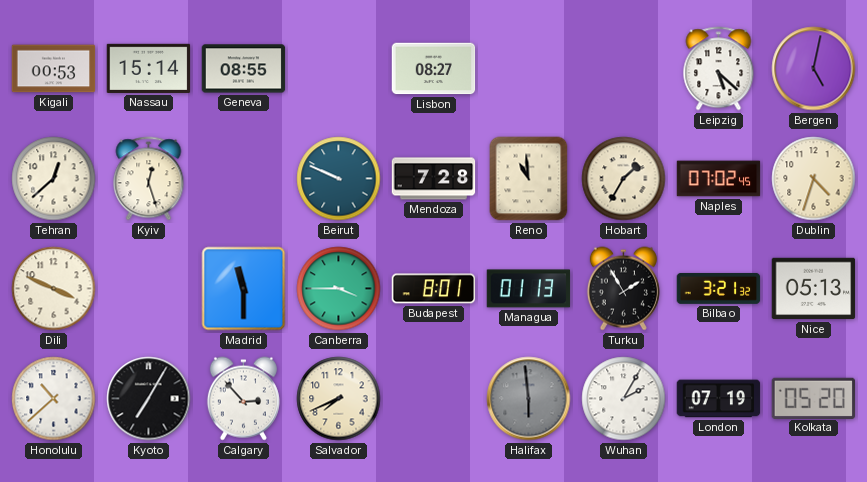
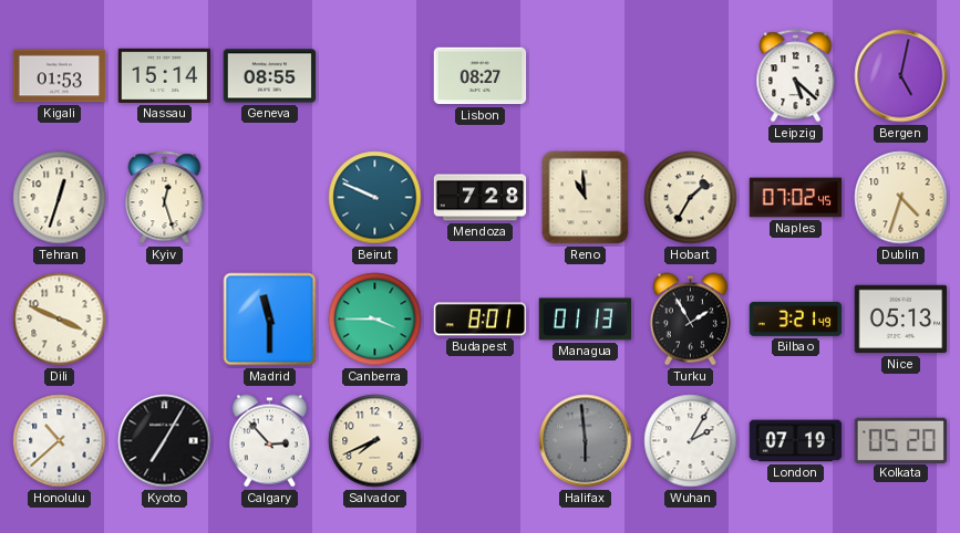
Kigali: 00:53 -> 01:53
Tehran: 12:38 -> 12:33
Bilbao: 3:21:32 -> 3:21:49
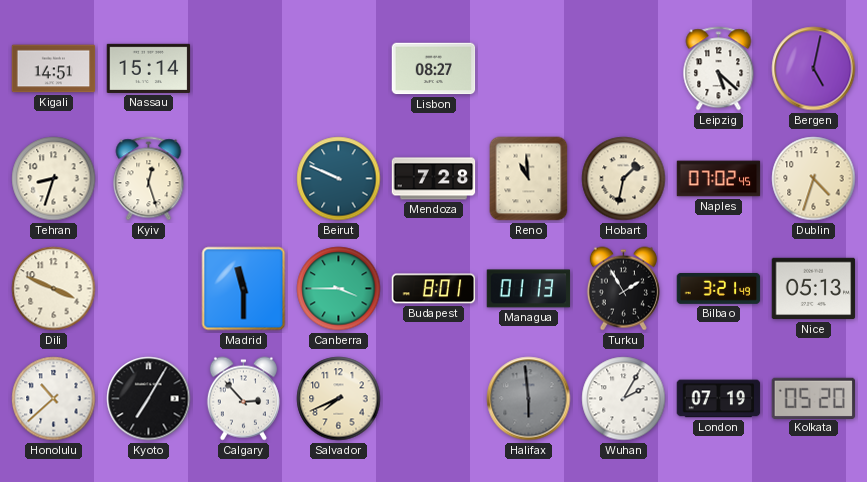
Kigali: 01:53 -> 14:51
Geneva: 08:55 -> none
Tehran: 12:33 -> 8:33
Hobart: 1:35 -> 1:32
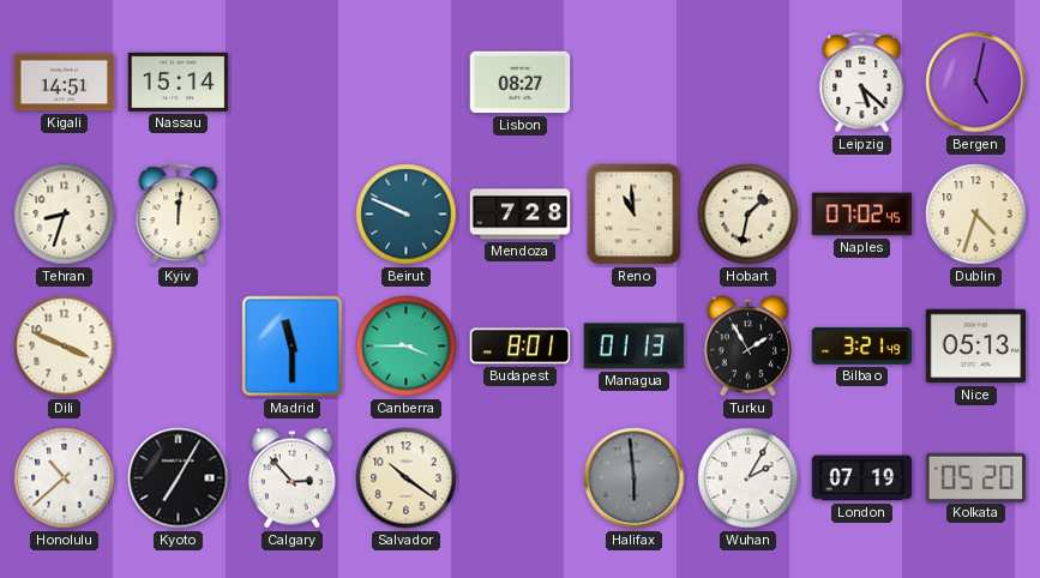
Kyiv: 12:27 -> 12:01
Salvador: 7:41 -> 10:21
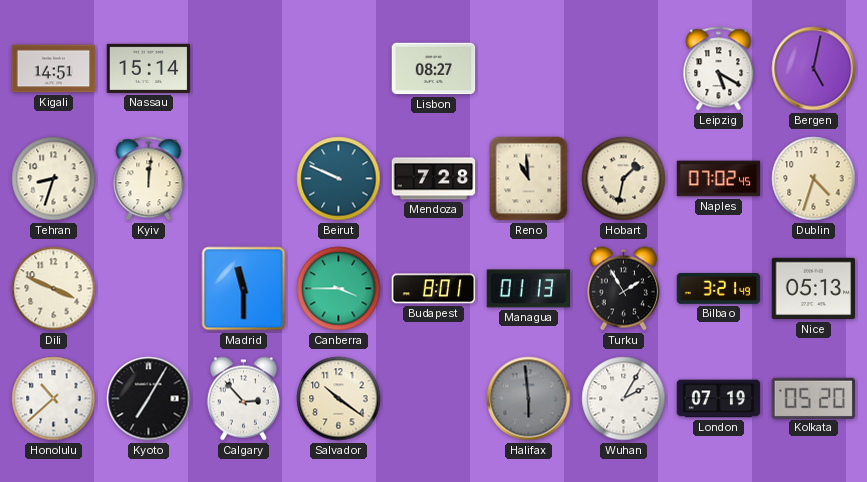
Leipzig: 5:22 -> 5:20
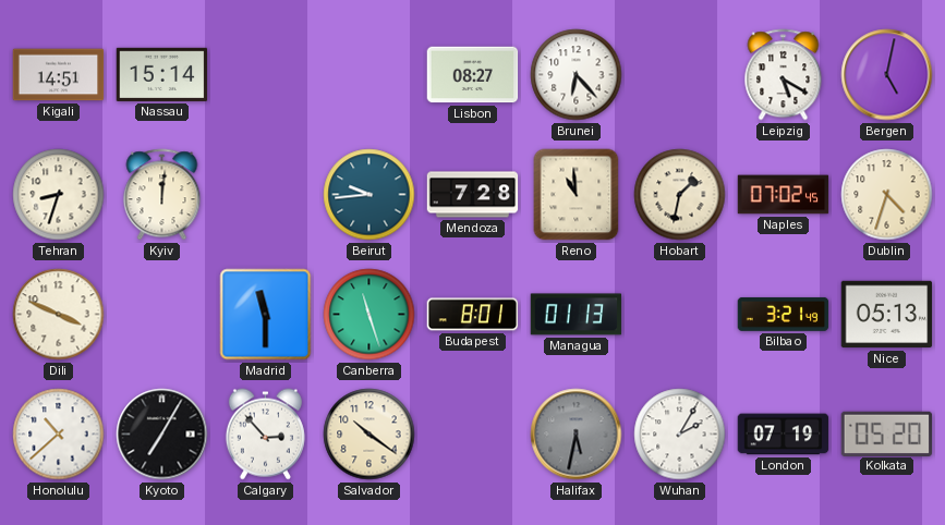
Brunei: none -> 6:23
Beirut: 9:49 -> 9:44
Canberra: 3:45 -> 11:27
Turku: 1:55 -> none
Halifax: 5:59 -> 5:32
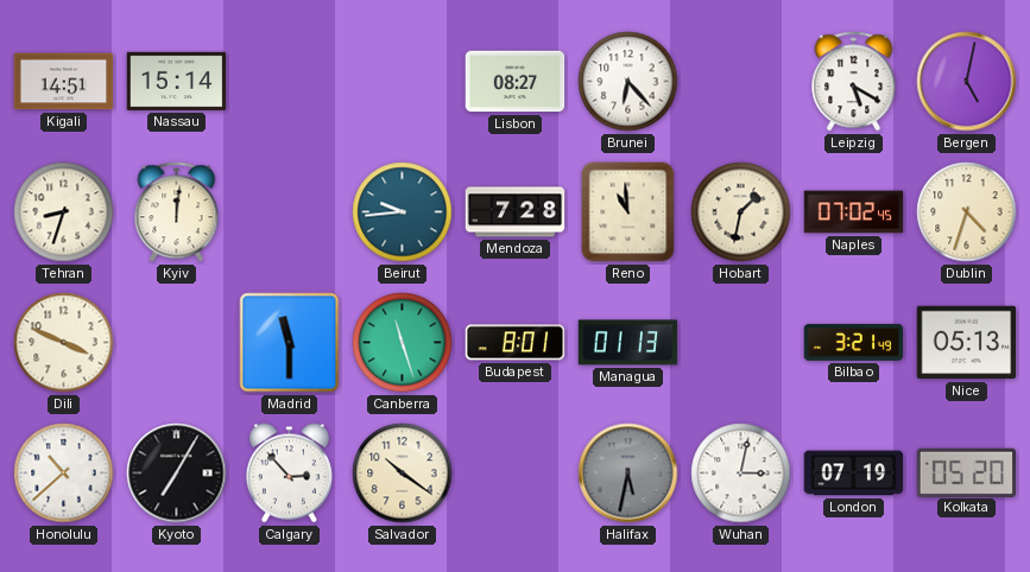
Wuhan: 2:05 -> 3:02
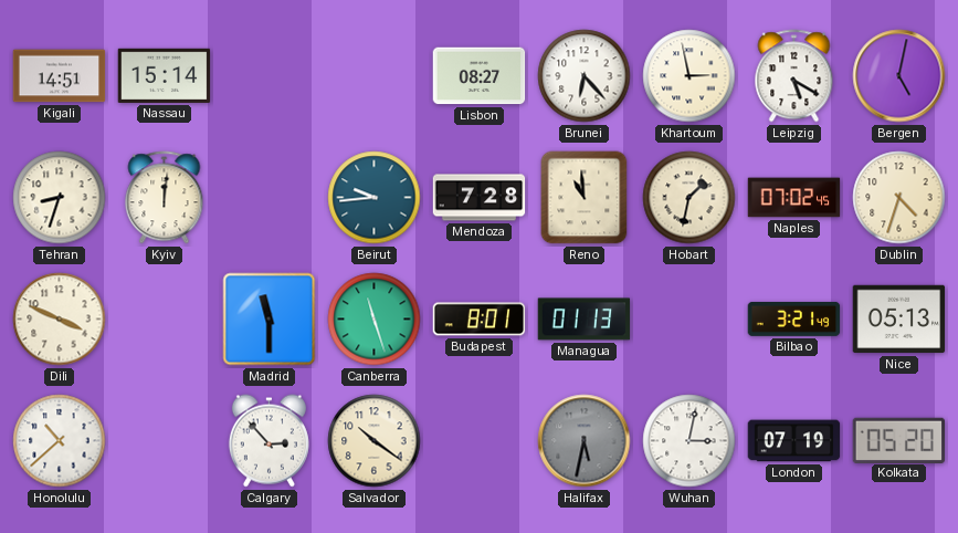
Khartoum: none -> 2:58
Kyoto: 7:05 -> none
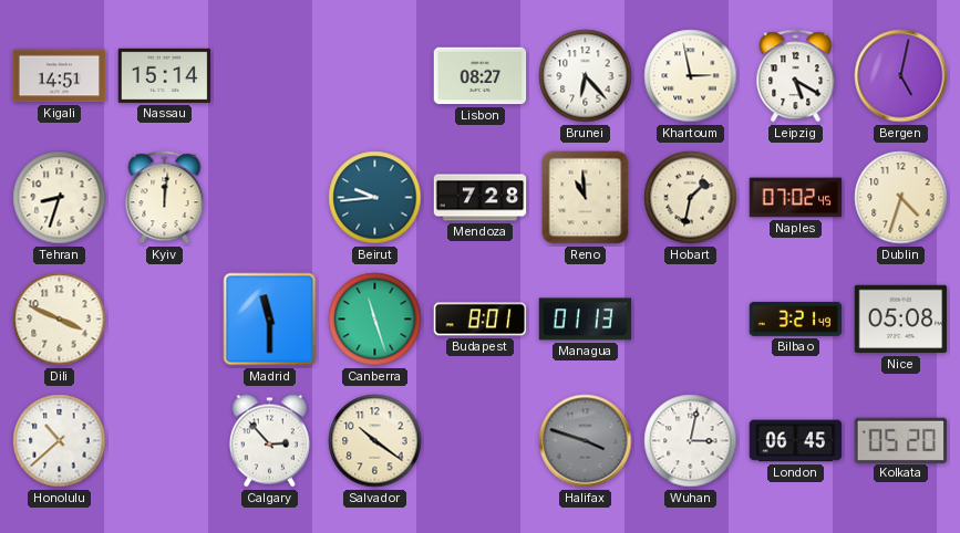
Nice: 05:13 -> 05:08
Halifax: 5:32 -> 3:48
London: 07:19 -> 06:45
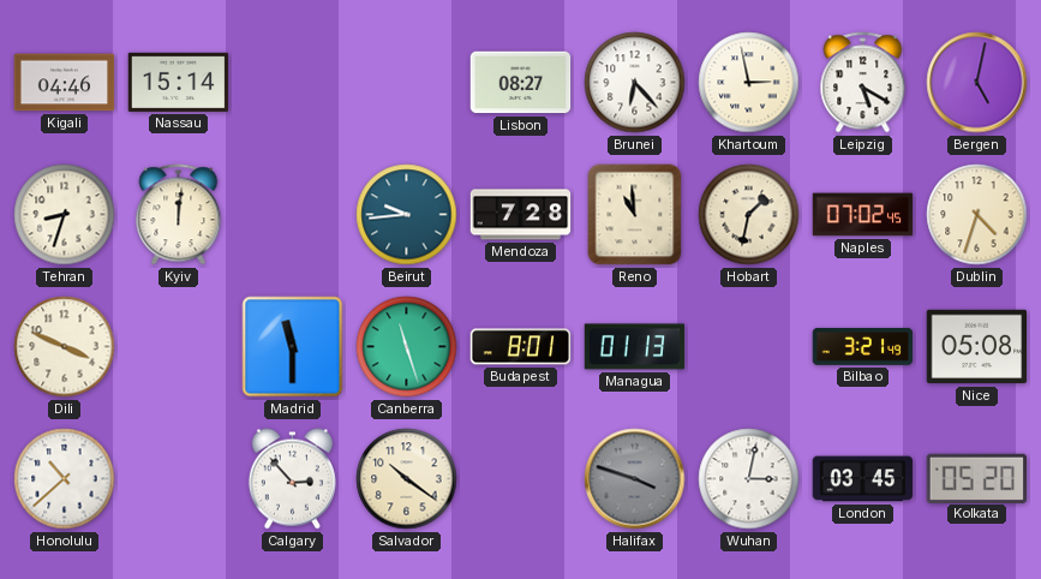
Kigali: 14:51 -> 04:46
London: 06:45 -> 03:45
